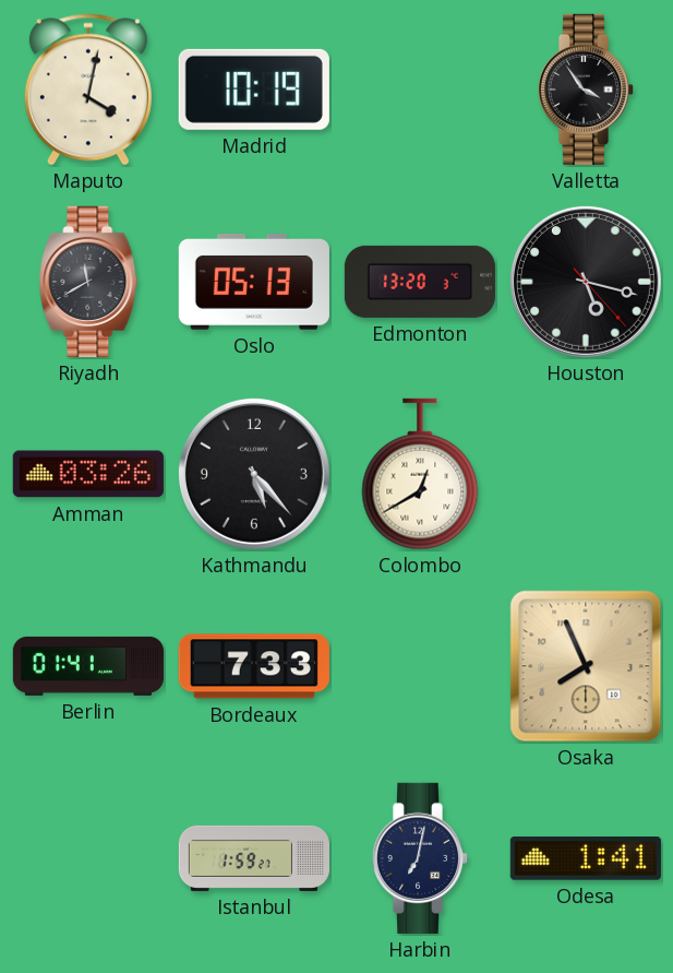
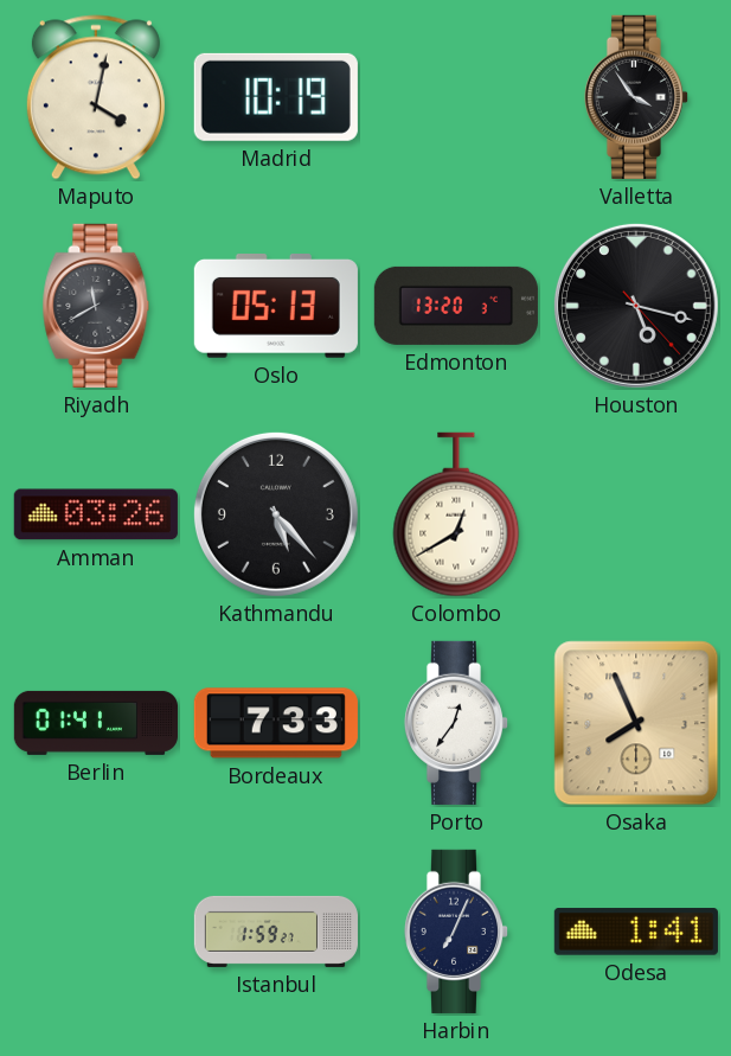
Porto: none -> 12:36
Harbin: 7:02 -> 7:04
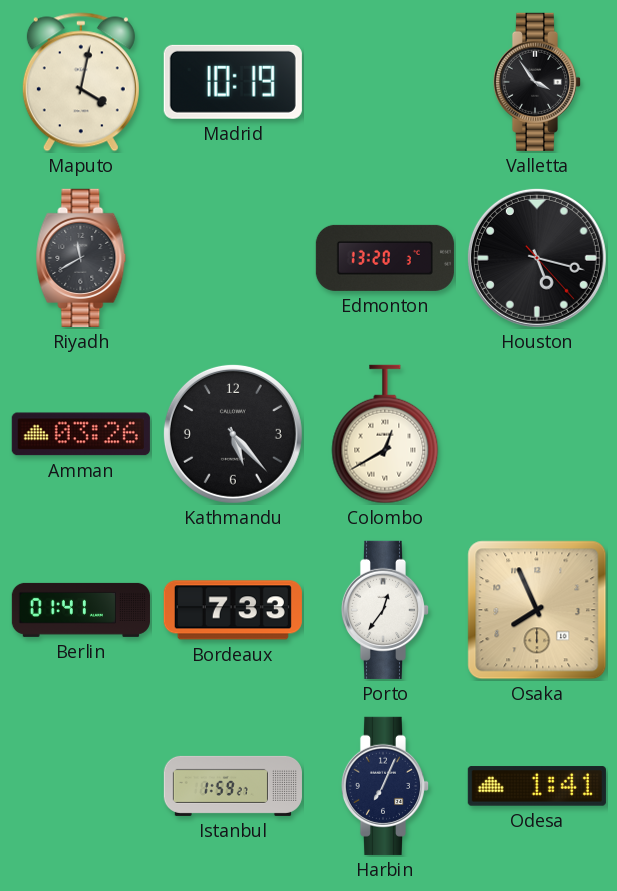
Oslo: 05:13 -> none
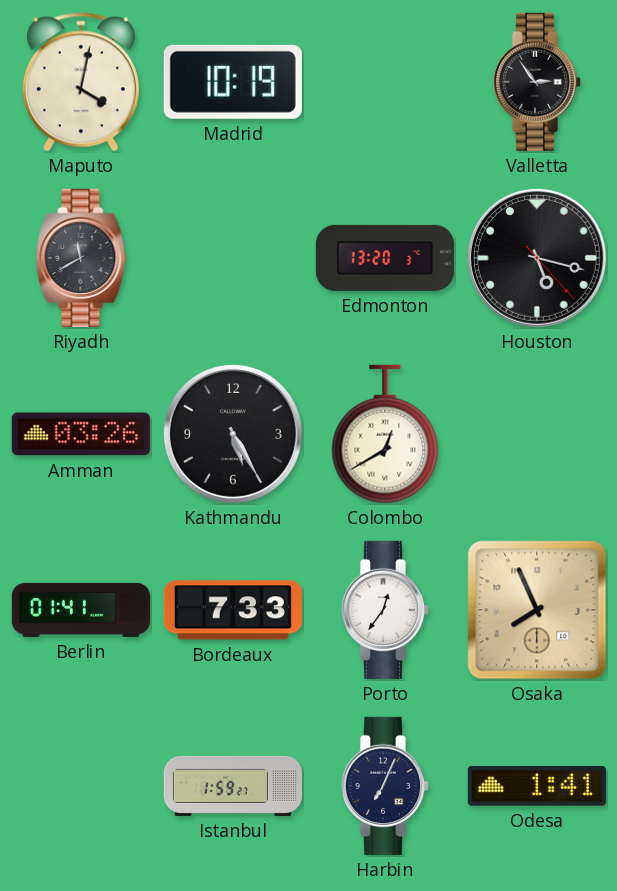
Valletta: 3:54 -> 2:54
Kathmandu: 5:23 -> 5:25
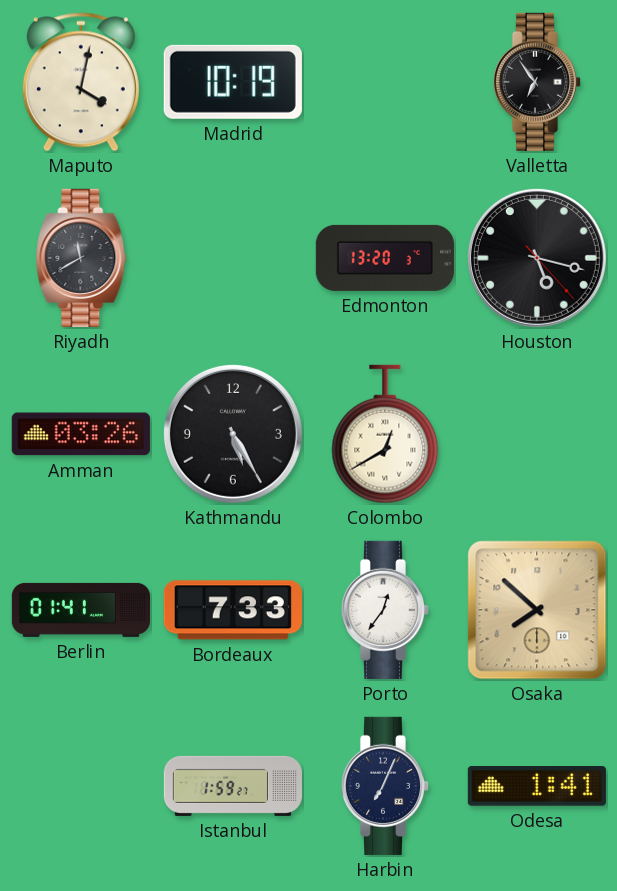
Valletta: 2:54 -> 6:54
Osaka: 7:56 -> 7:52
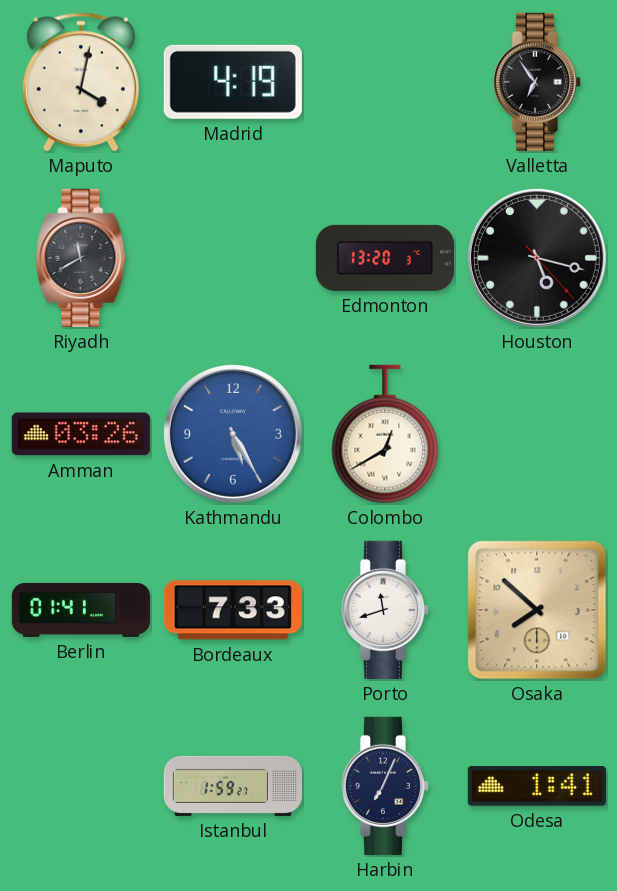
Madrid: 10:19 -> 4:19
Kathmandu dial: black -> blue
Porto: 12:36 -> 11:42
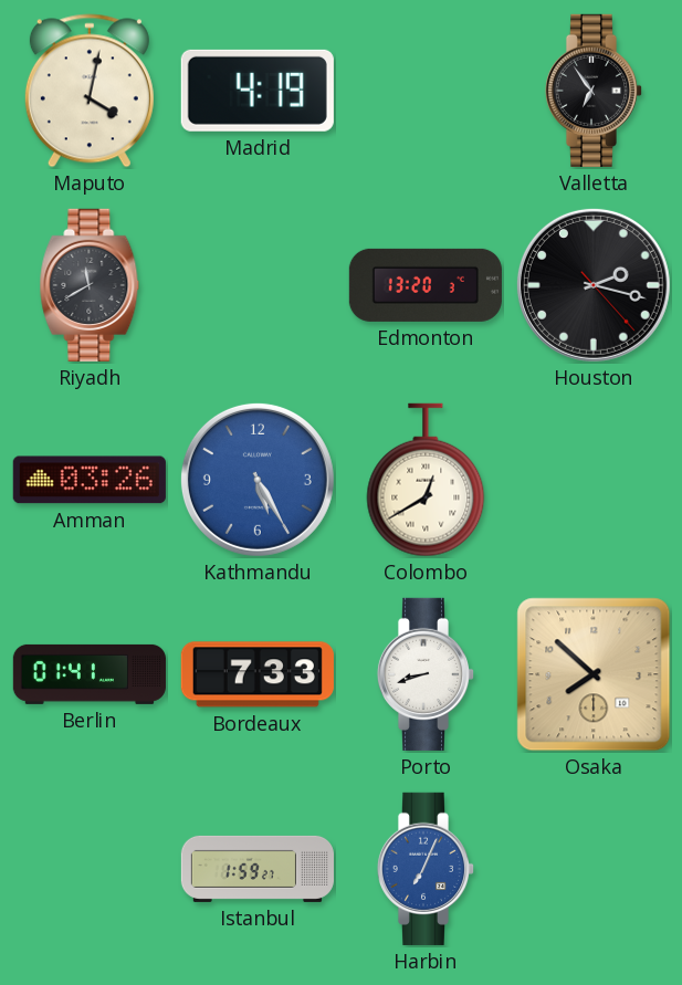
Houston: 5:17 -> 2:17
Porto: 11:42 -> 8:42
Harbin dial: navy -> blue
Odesa: 1:41 -> none
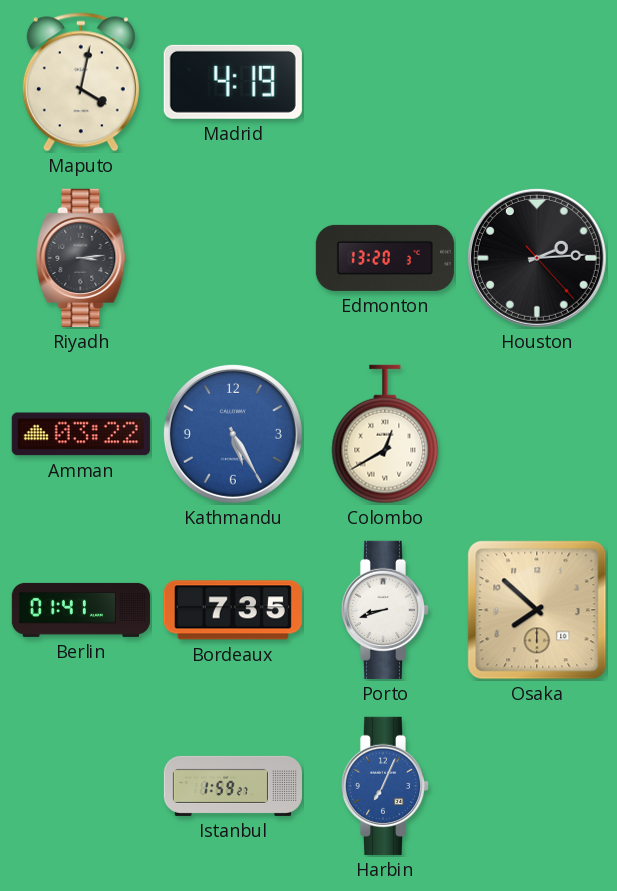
Valletta: 6:54 -> none
Riyadh: 11:40 -> 3:14
Houston: 2:17 -> 2:14
Amman: 03:26 -> 03:22
Bordeaux: 7:33 -> 7:35
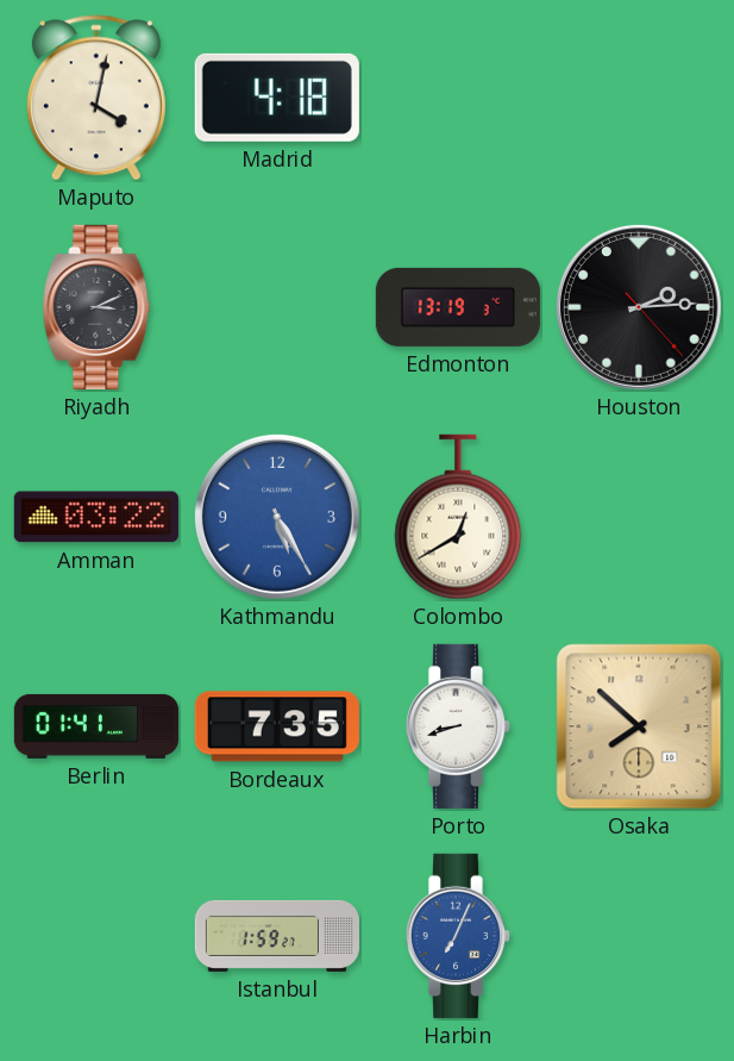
Madrid: 4:19 -> 4:18
Riyadh: 3:14 -> 3:11
Edmonton: 13:20 -> 13:19
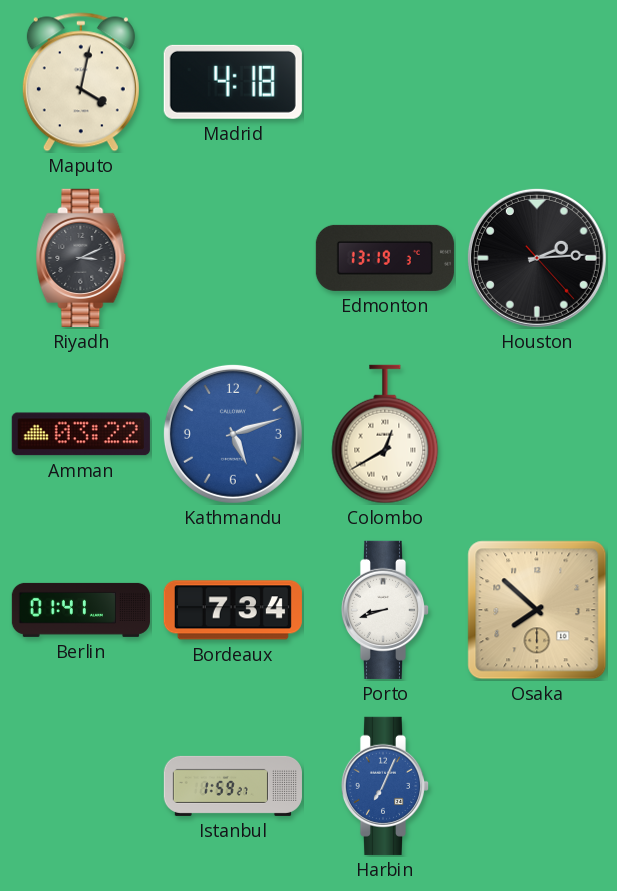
Kathmandu: 5:25 -> 5:12
Bordeaux: 7:35 -> 7:34
